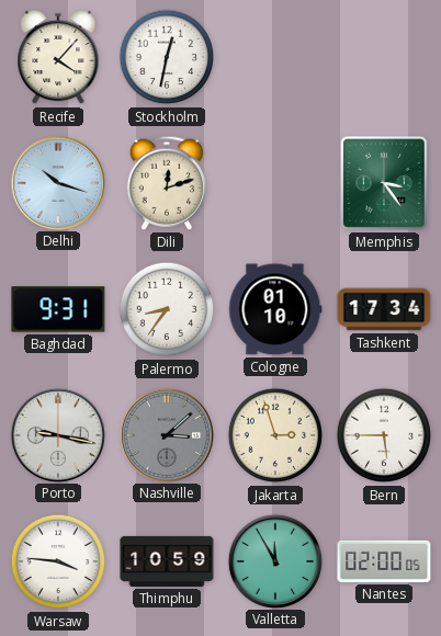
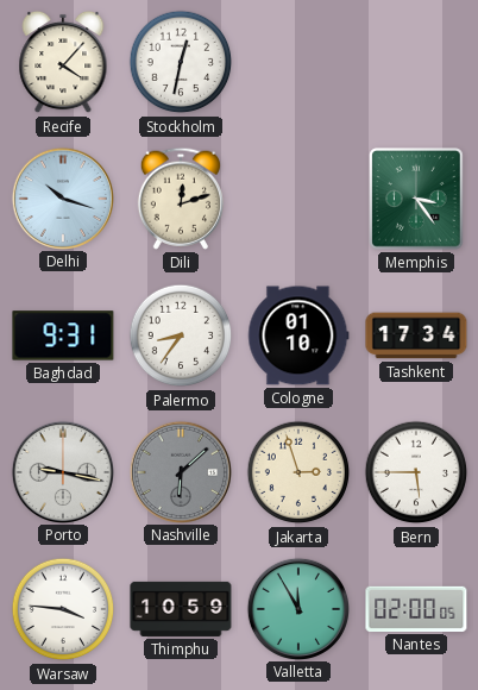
Nashville: 3:08 -> 6:08
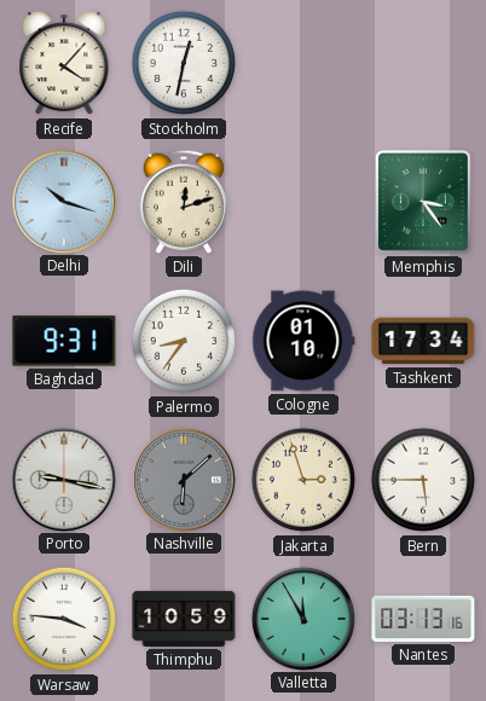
Nantes: 02:00 -> 03:13
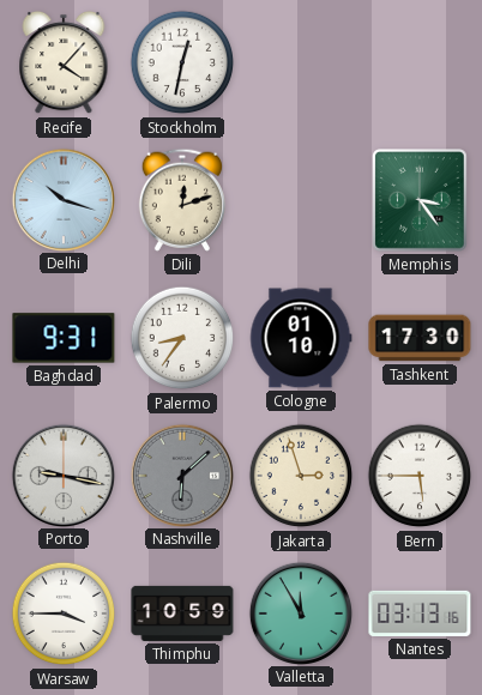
Tashkent: 17:34 -> 17:30
Warsaw: 3:46 -> 3:45
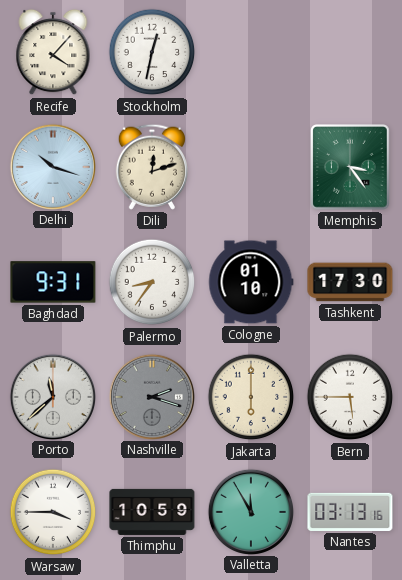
Porto: 9:17 -> 11:38
Nashville: 6:08 -> 2:18
Jakarta: 2:57 -> 6:00
